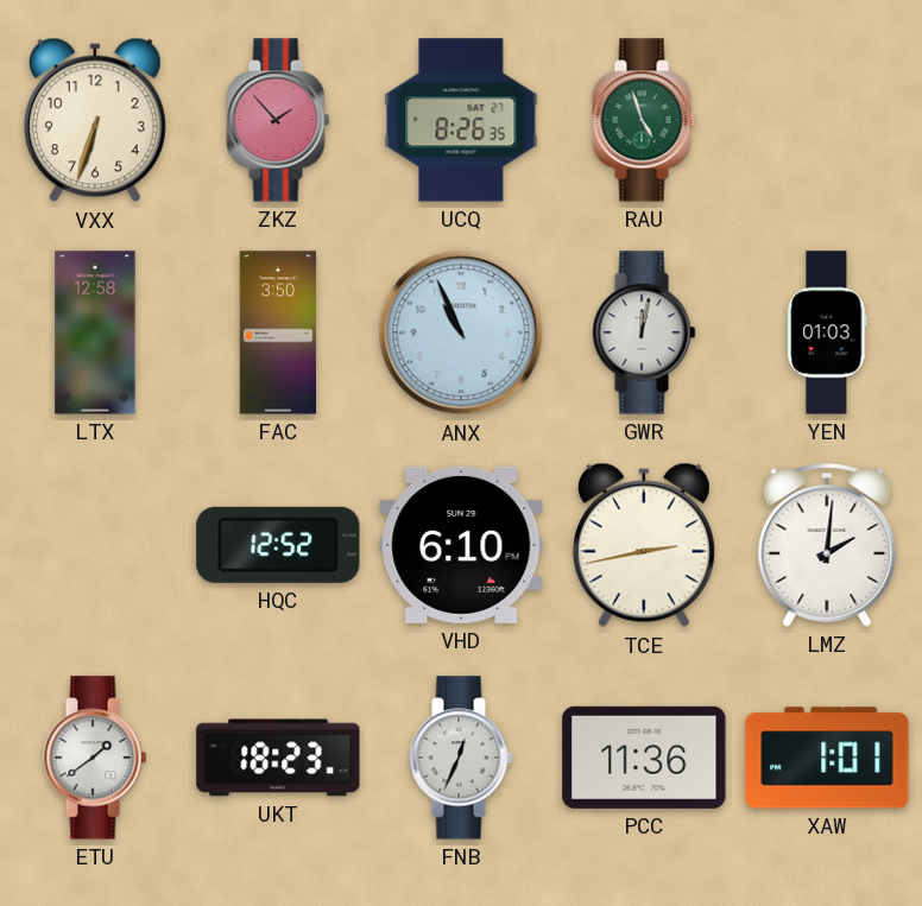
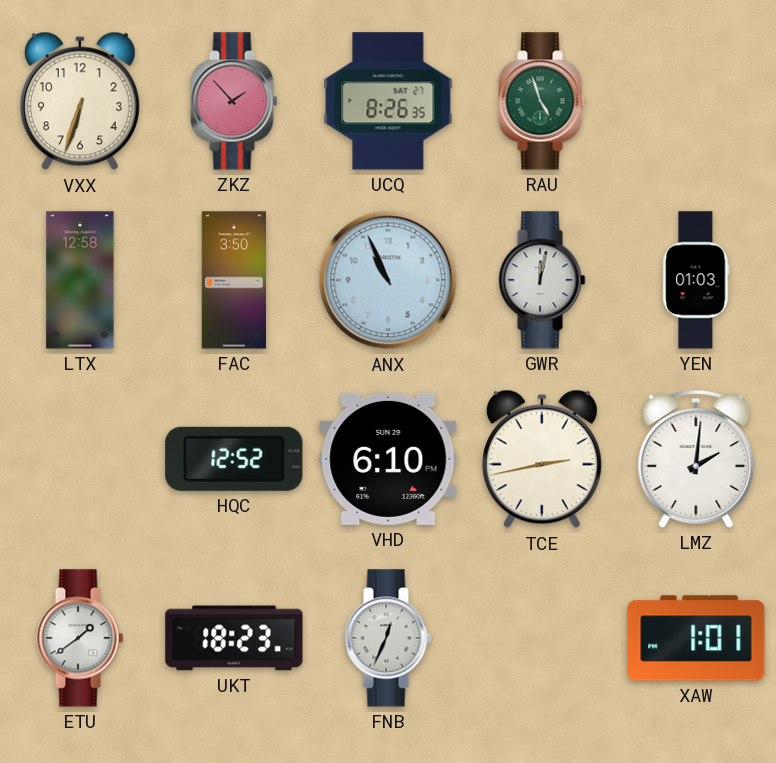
PCC: 11:36 -> none
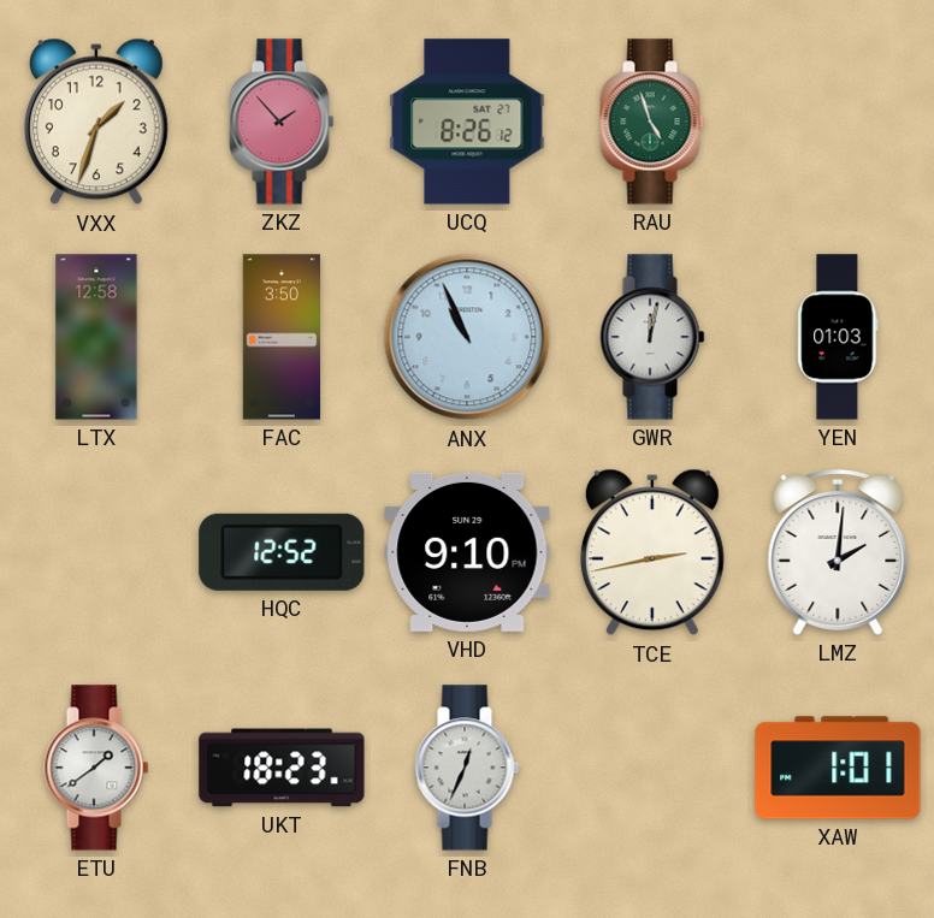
VXX: 6:33 -> 1:33
UCQ: 8:26:35 -> 8:26:12
VHD: 6:10 -> 9:10
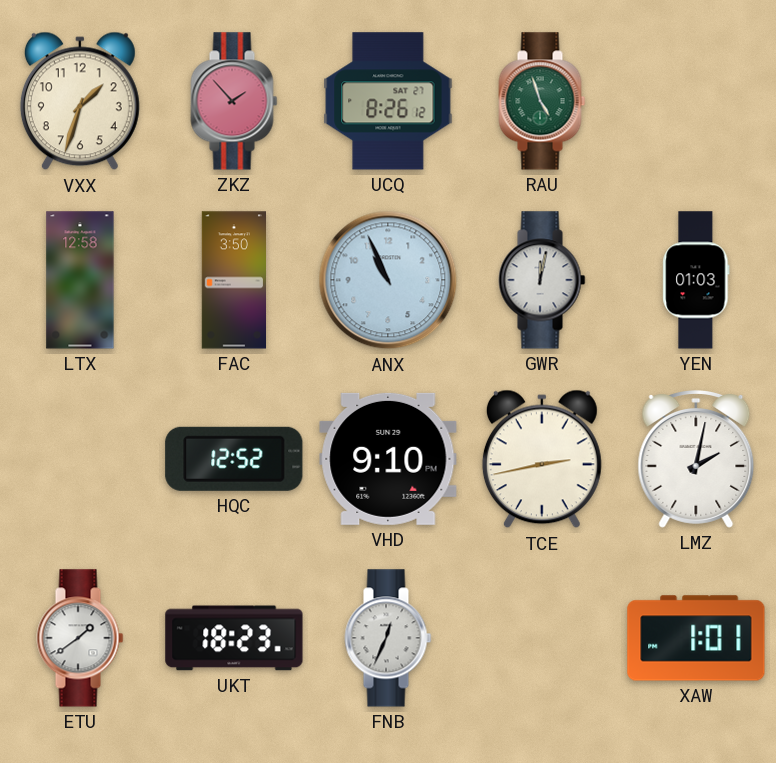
LMZ: 2:01 -> 2:02
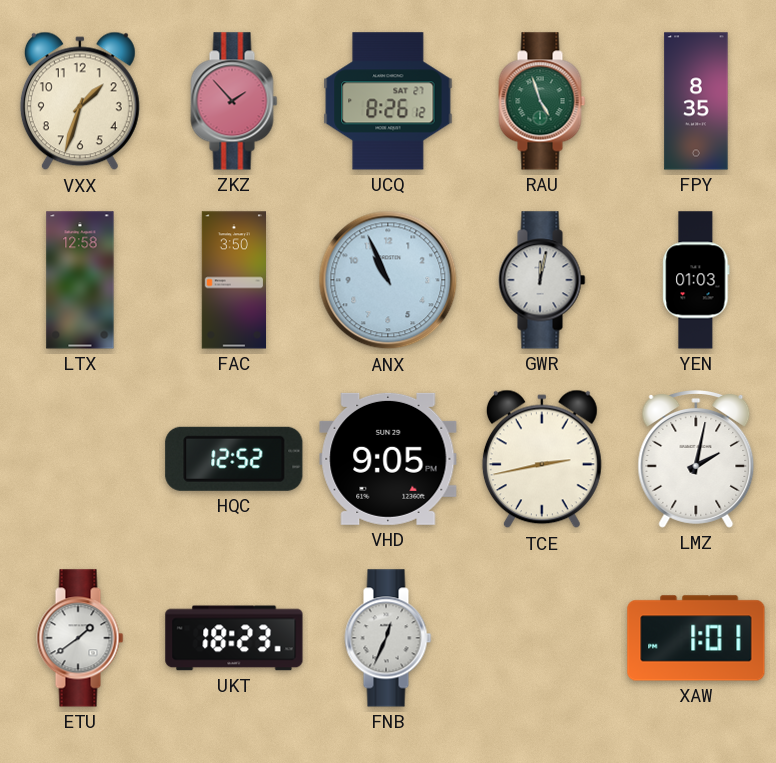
FPY: none -> 8:35
VHD: 9:10 -> 9:05
